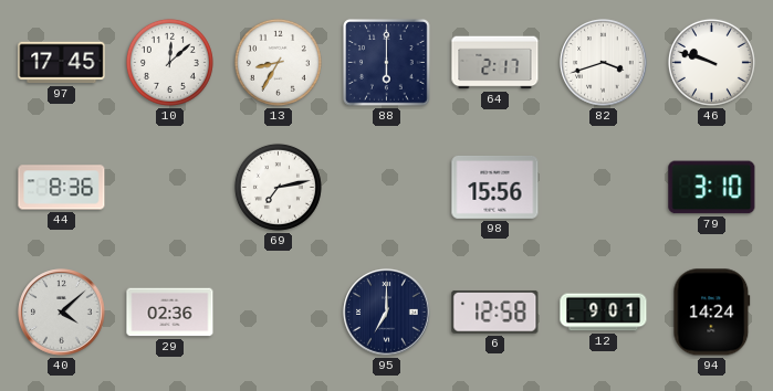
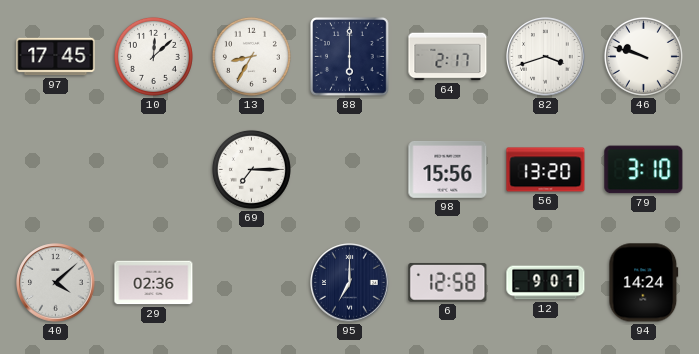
44: 8:36 -> none
69: 7:13 -> 7:15
56: none -> 13:20
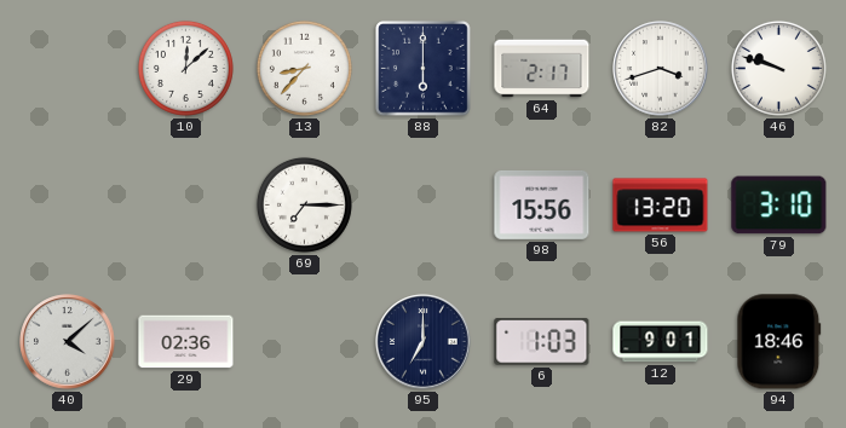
97: 17:45 -> none
13: 8:35 -> 8:37
6: 12:58 -> 1:03
94: 14:24 -> 18:46
